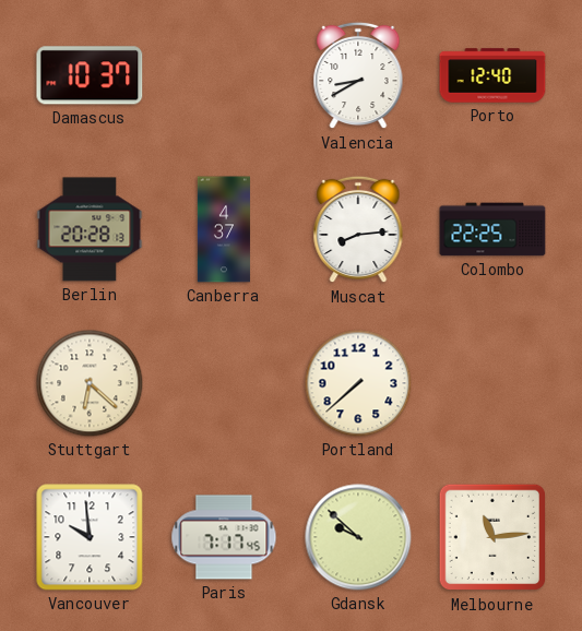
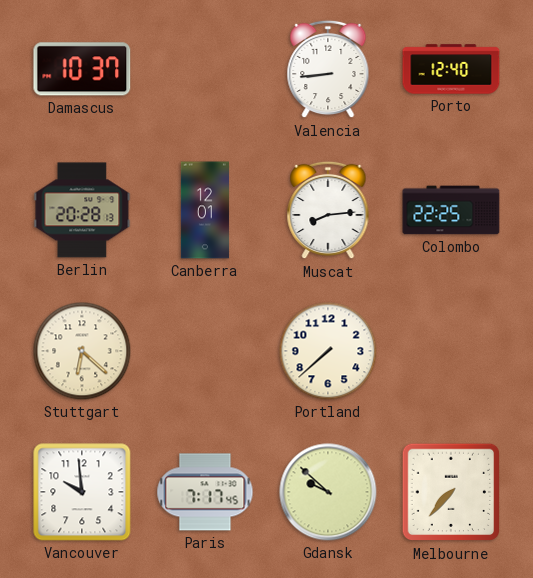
Valencia: 8:40 -> 8:44
Canberra: 4:37 -> 12:01
Melbourne: 11:14 -> 7:37
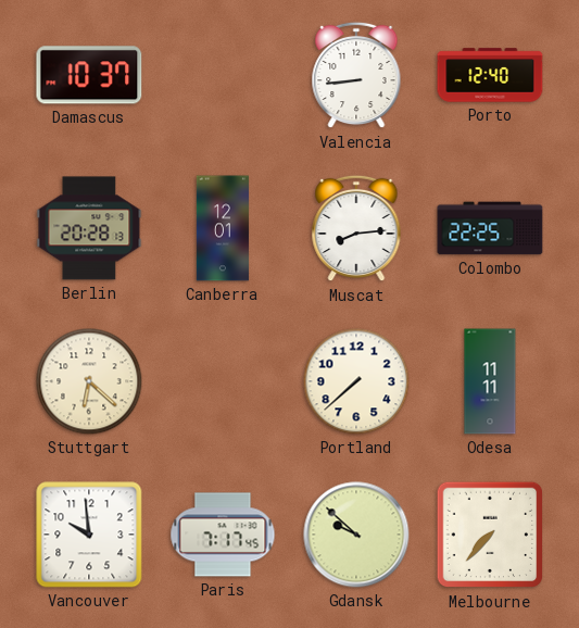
Odesa: none -> 11:11
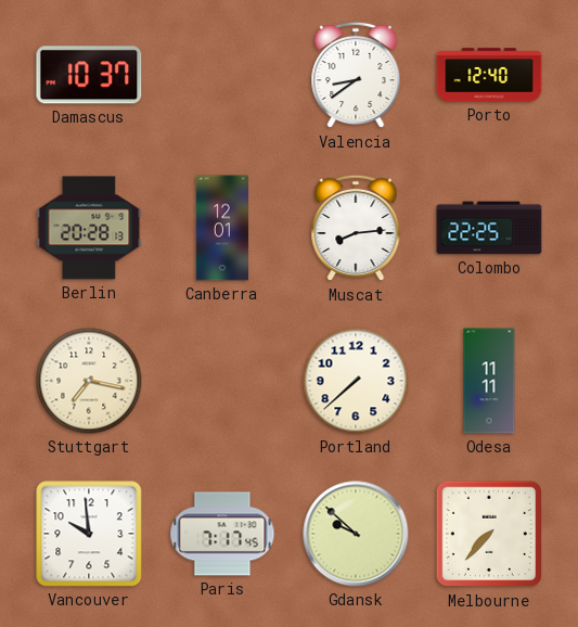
Valencia: 8:44 -> 8:39
Stuttgart: 6:22 -> 7:17
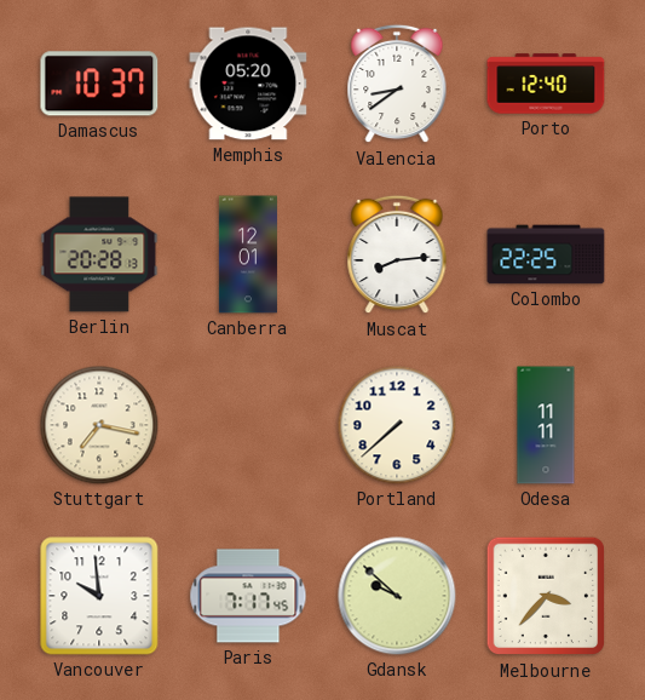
Memphis: none -> 05:20
Melbourne: 7:37 -> 3:37
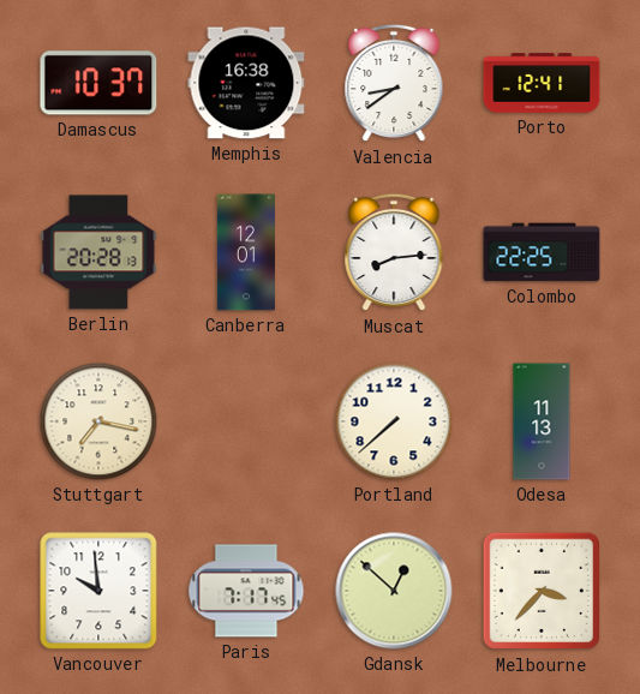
Memphis: 05:20 -> 16:38
Porto: 12:40 -> 12:41
Odesa: 11:11 -> 11:13
Gdansk: 9:52 -> 12:52
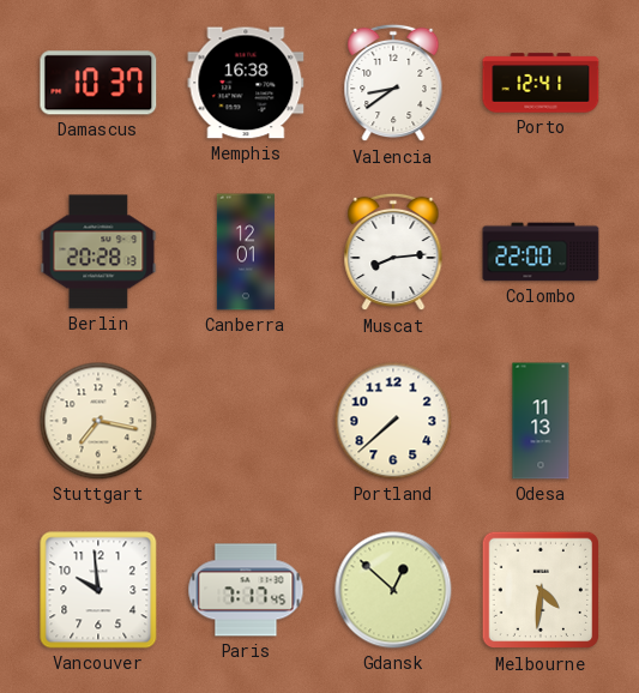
Colombo: 22:25 -> 22:00
Melbourne: 3:37 -> 4:31
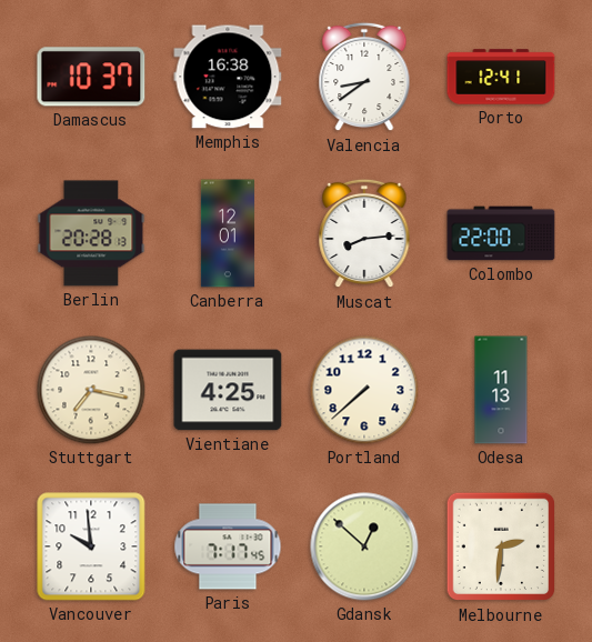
Vientiane: none -> 4:25
Melbourne: 4:31 -> 2:31
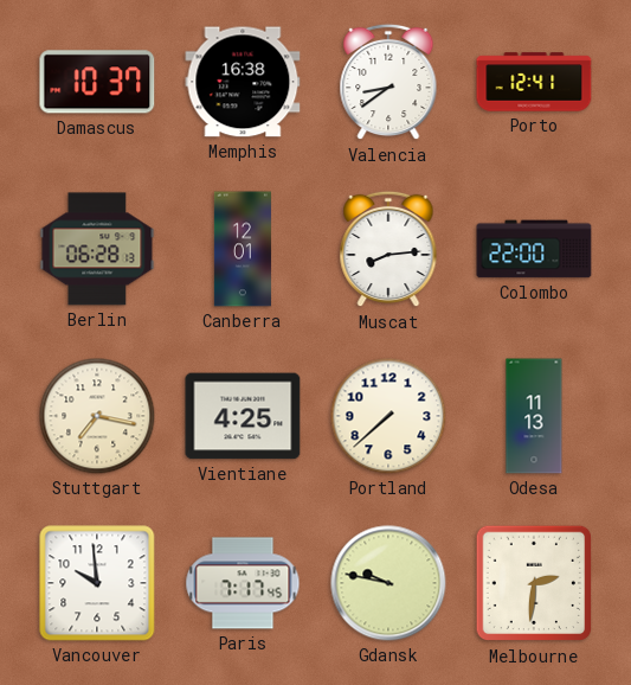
Berlin: 20:28 -> 06:28
Gdansk: 12:52 -> 9:47
